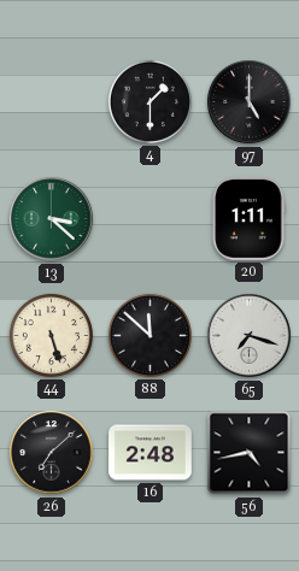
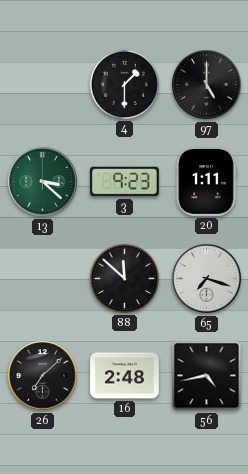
3: none -> 9:23
44: 5:27 -> none
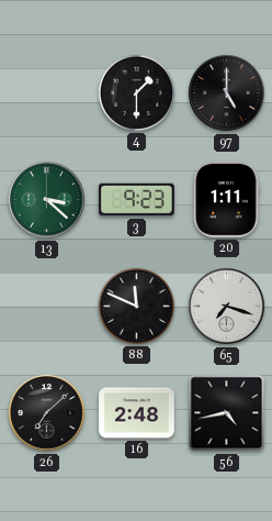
88: 11:52 -> 11:49
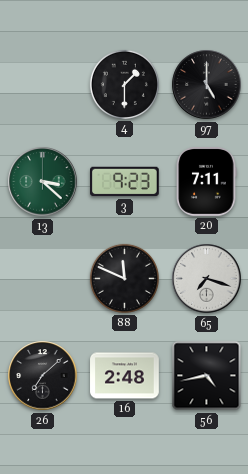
20: 1:11 -> 7:11
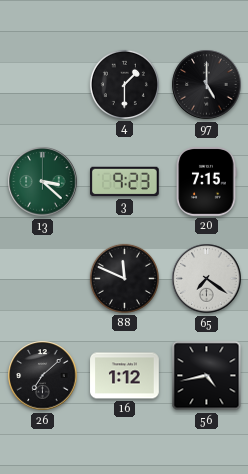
20: 7:11 -> 7:15
65: 7:18 -> 7:21
16: 2:48 -> 1:12
